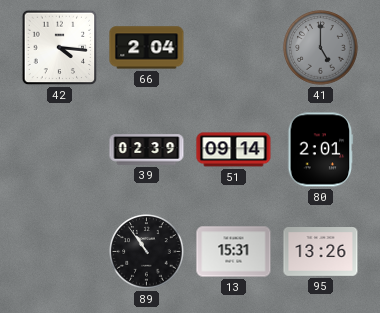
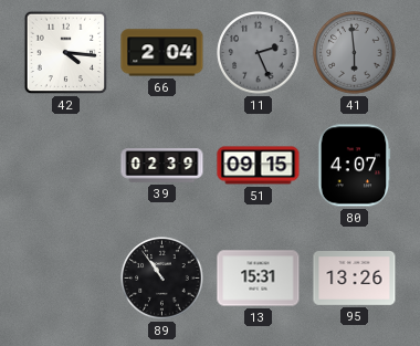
11: none -> 2:26
41: 5:00 -> 5:59
51: 09:14 -> 09:15
80: 2:01 -> 4:07
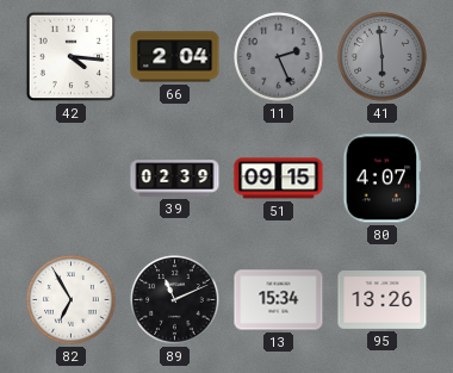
82: none -> 6:55
89: 10:54 -> 11:11
13: 15:31 -> 15:34
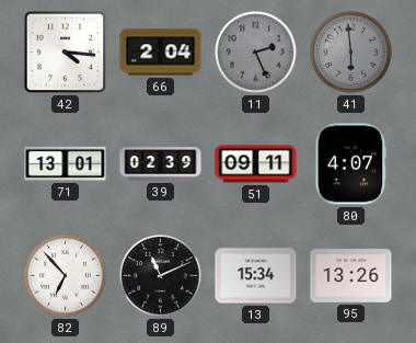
71: none -> 13:01
51: 09:15 -> 09:11
82: 6:55 -> 6:53
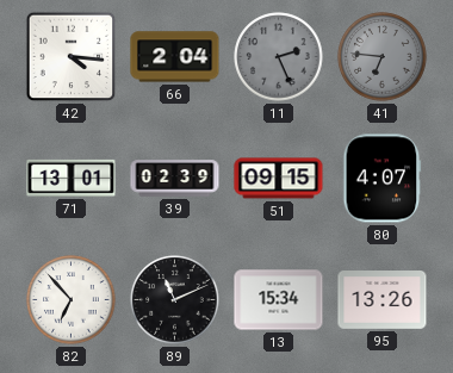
41: 5:59 -> 6:46
51: 09:11 -> 09:15
